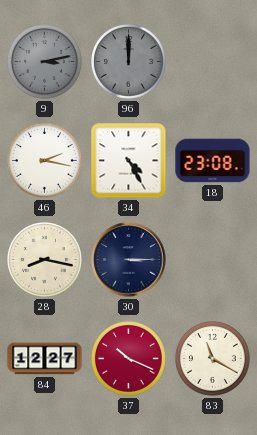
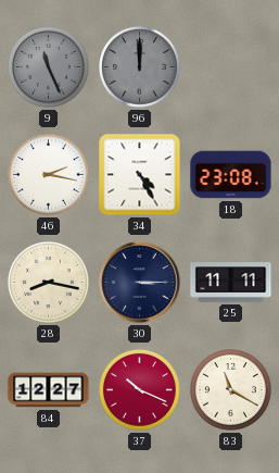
9: 3:13 -> 11:26
25: none -> 11:11
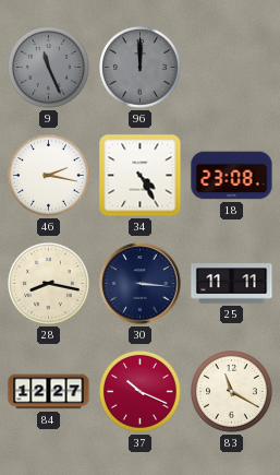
30: 3:15 -> 3:16
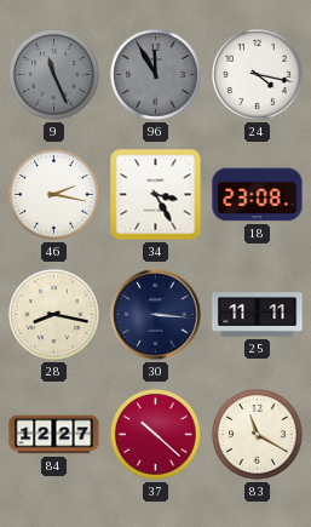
96: 12:00 -> 11:55
24: none -> 4:17
34: 4:25 -> 3:25
37: 10:19 -> 10:22
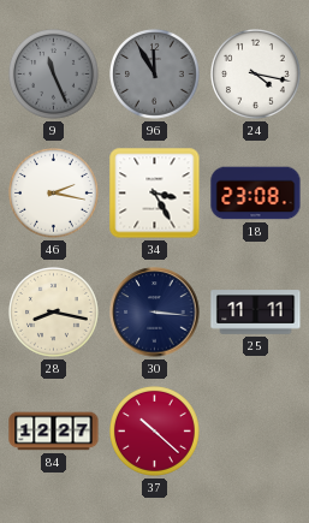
83: 11:20 -> none
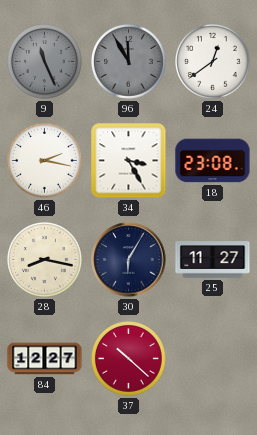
24: 4:17 -> 12:39
30: 3:16 -> 6:05
25: 11:11 -> 11:27
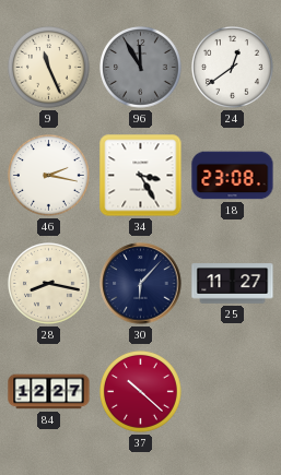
9 dial: grey -> cream
30: 6:05 -> 6:07
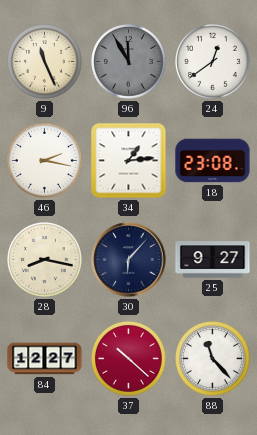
34: 3:25 -> 1:14
25: 11:27 -> 9:27
88: none -> 11:23
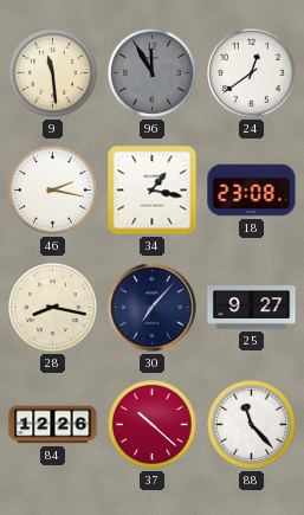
9: 11:26 -> 11:29
34: 1:14 -> 1:17
30: 6:07 -> 7:07
84: 12:27 -> 12:26
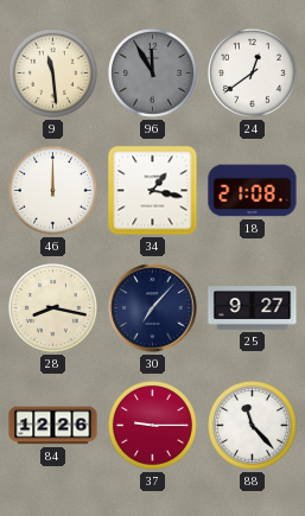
46: 2:17 -> 12:00
18: 23:08 -> 21:08
37: 10:22 -> 9:15
